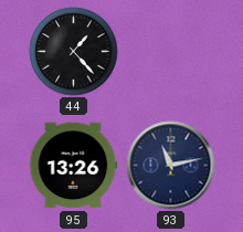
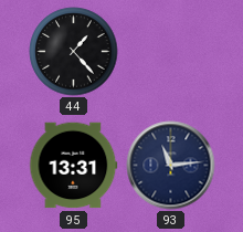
95: 13:26 -> 13:31
93: 11:13 -> 11:14
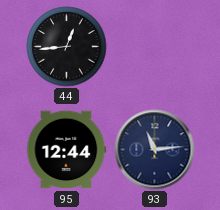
44: 1:23 -> 12:44
95: 13:31 -> 12:44
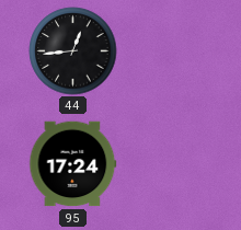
95: 12:44 -> 17:24
93: 11:14 -> none
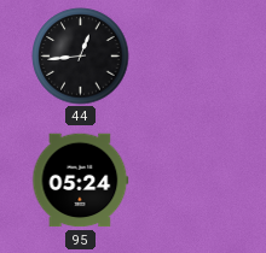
95: 17:24 -> 05:24
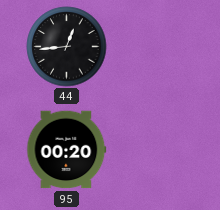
95: 05:24 -> 00:20
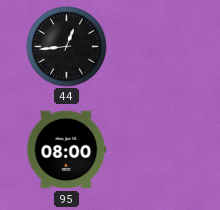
95: 00:20 -> 08:00
